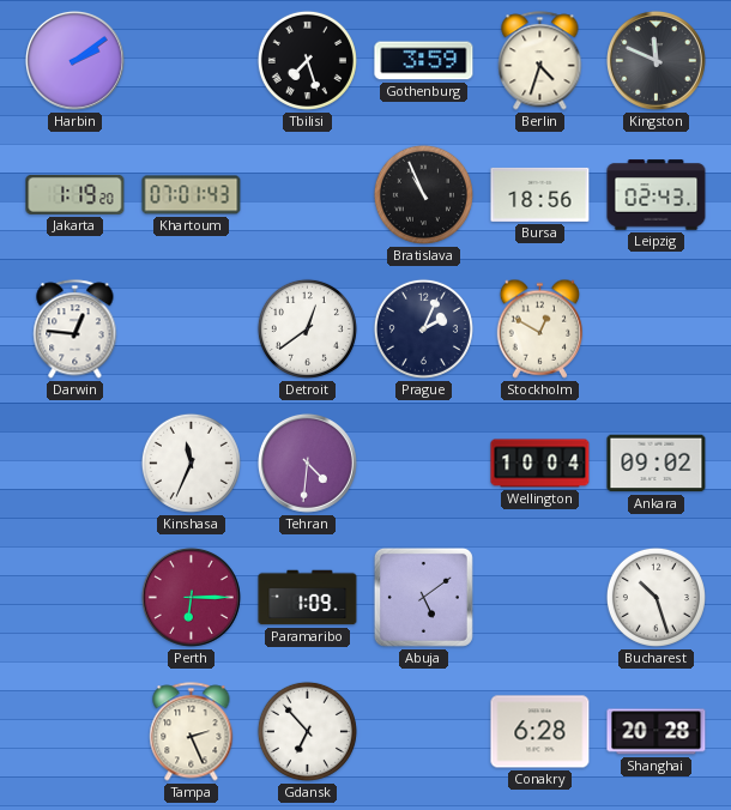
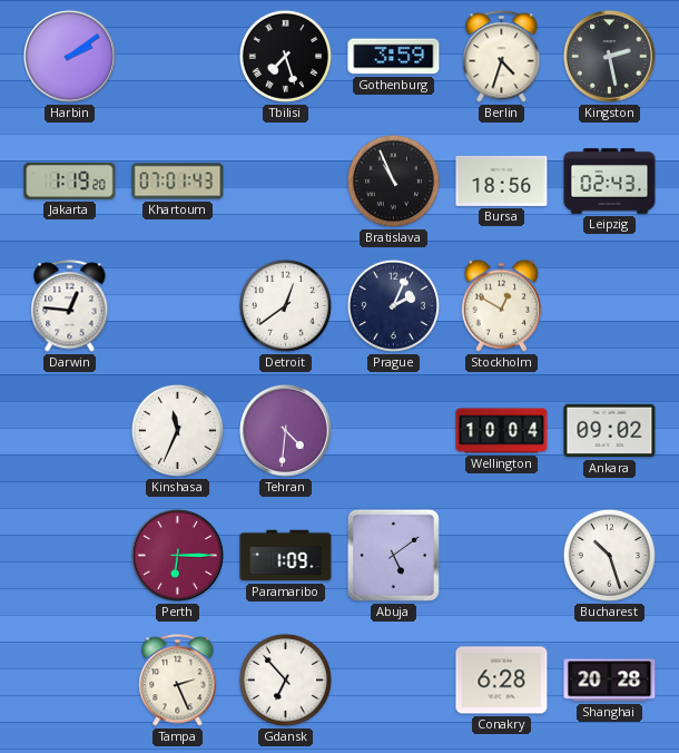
Kingston: 11:49 -> 2:28
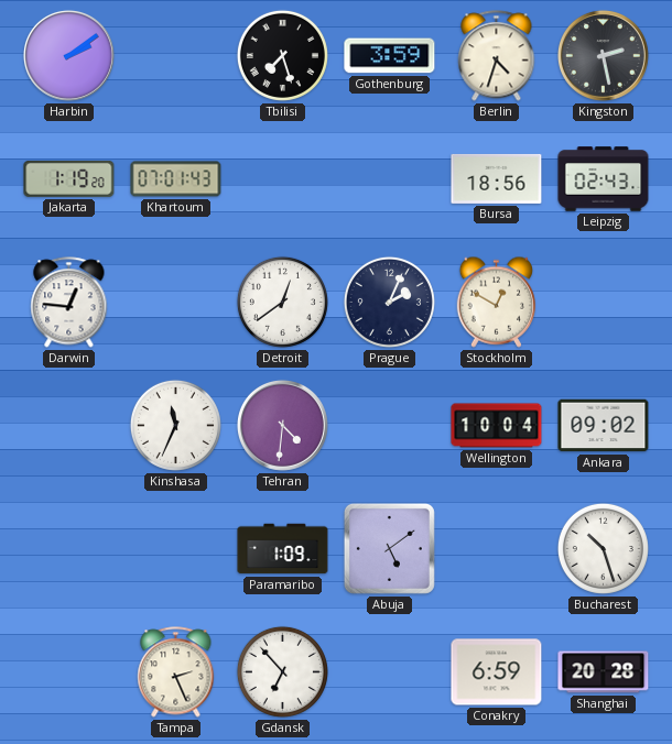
Bratislava: 10:56 -> none
Perth: 6:15 -> none
Conakry: 6:28 -> 6:59
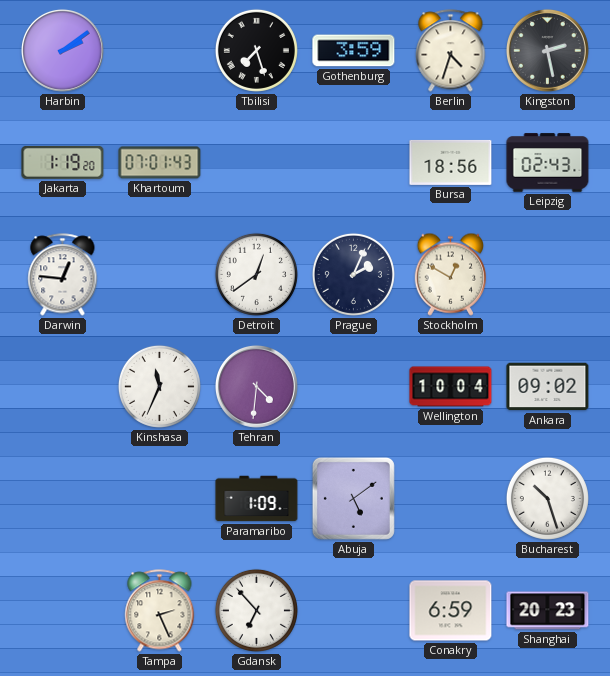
Shanghai: 20:28 -> 20:23
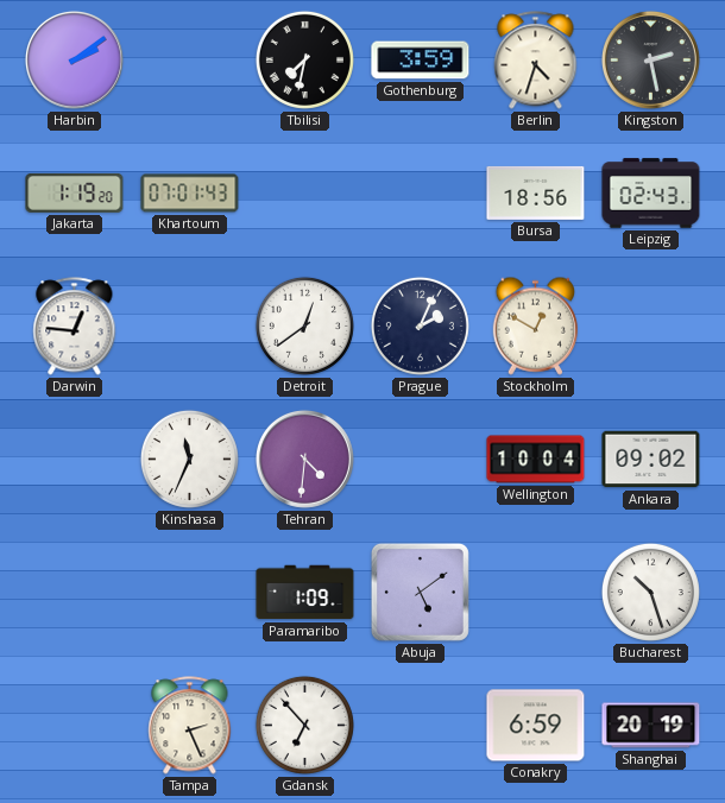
Tbilisi: 7:27 -> 7:32
Shanghai: 20:23 -> 20:19
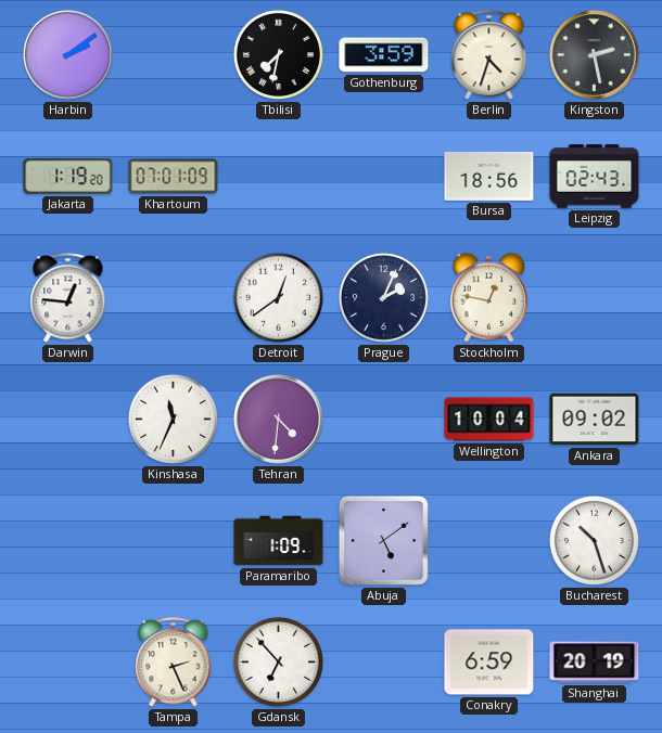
Khartoum: 07:01:43 -> 07:01:09
Stockholm: 12:50 -> 12:47
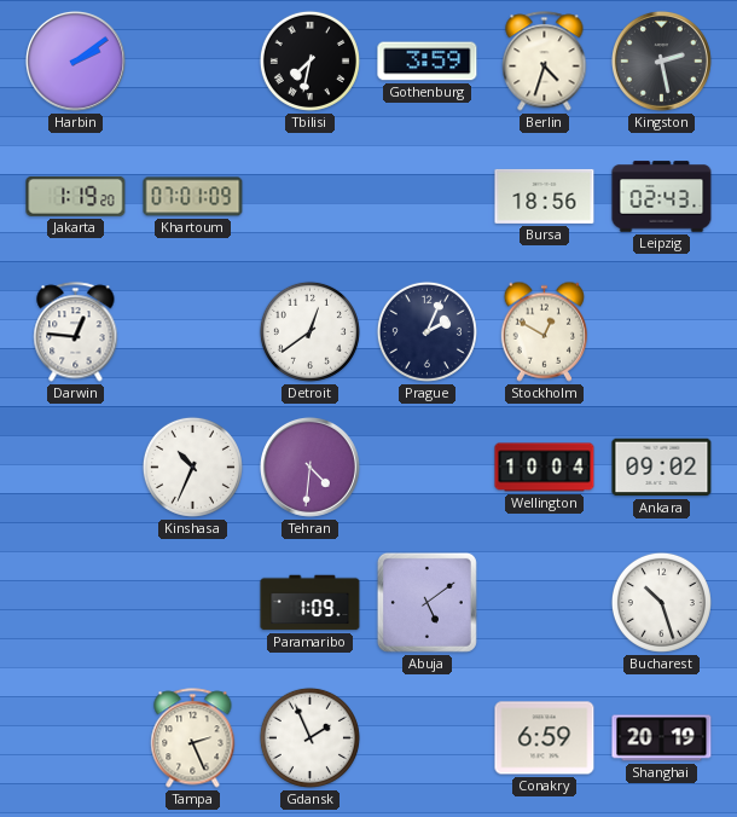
Stockholm: 12:47 -> 12:50
Kinshasa: 11:34 -> 10:34
Gdansk: 6:53 -> 1:56
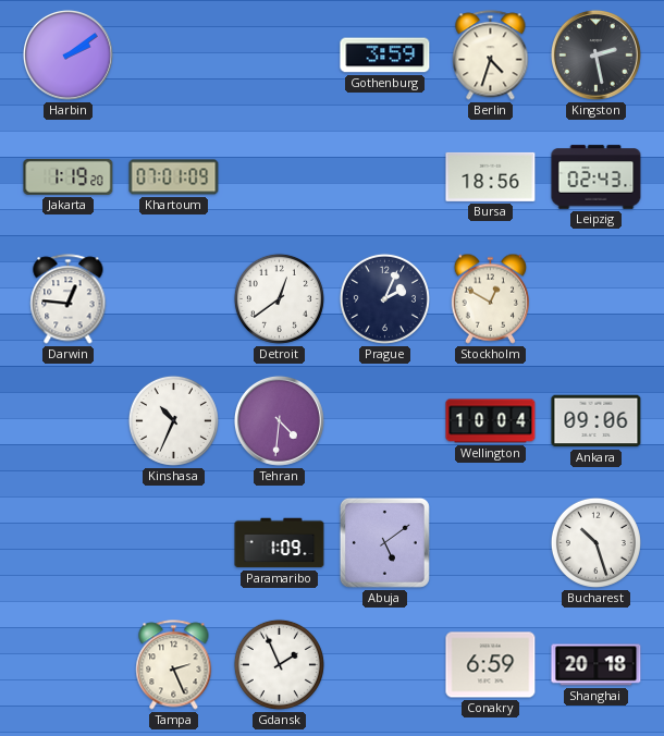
Tbilisi: 7:32 -> none
Ankara: 09:02 -> 09:06
Shanghai: 20:19 -> 20:18
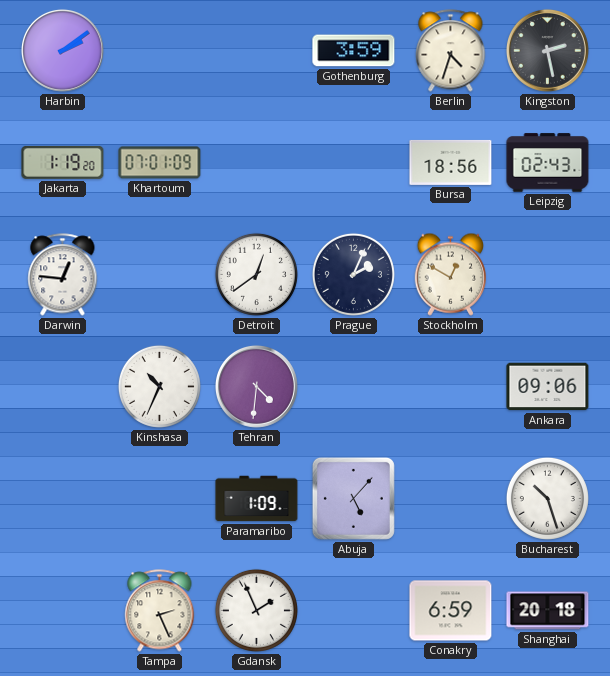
Wellington: 10:04 -> none
Abuja: 5:09 -> 5:07
